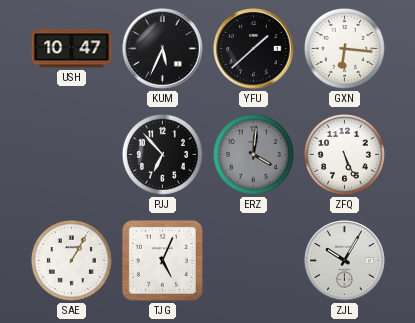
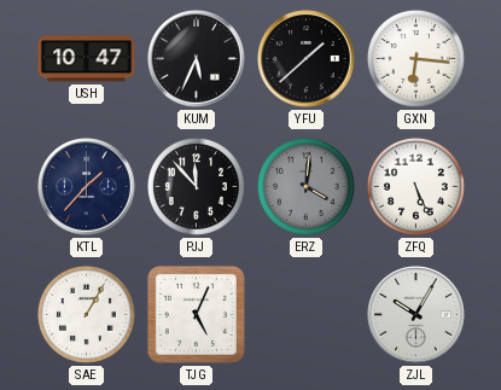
KTL: none -> 1:37
PJJ: 6:53 -> 11:53
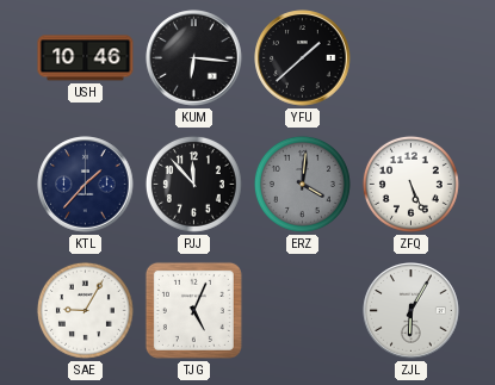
USH: 10:47 -> 10:46
KUM: 5:34 -> 6:16
GXN: 6:16 -> none
SAE: 1:05 -> 9:05
ZJL: 10:05 -> 6:05
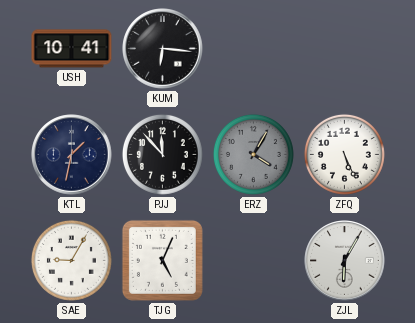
USH: 10:46 -> 10:41
YFU: 1:38 -> none
KTL: 1:37 -> 1:32
ERZ: 4:01 -> 4:05
